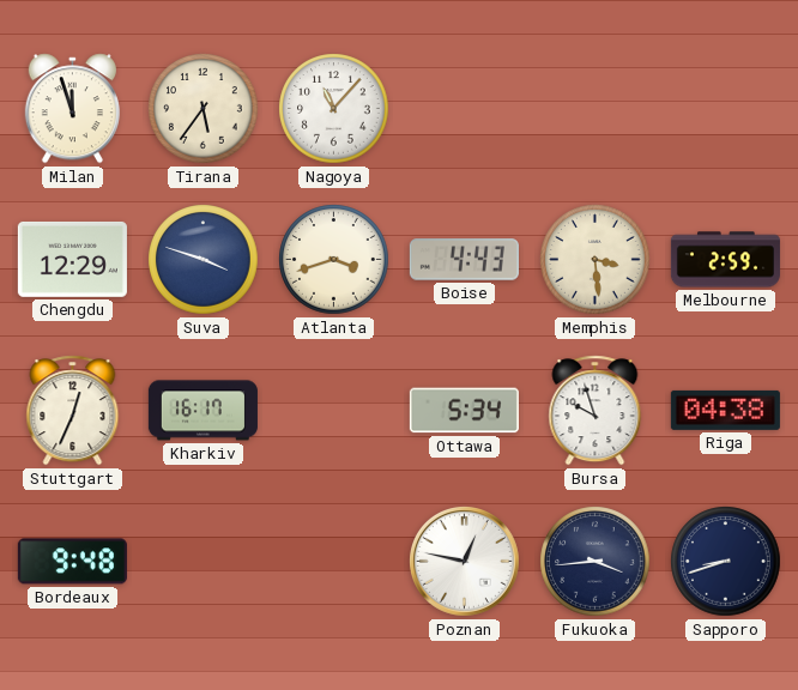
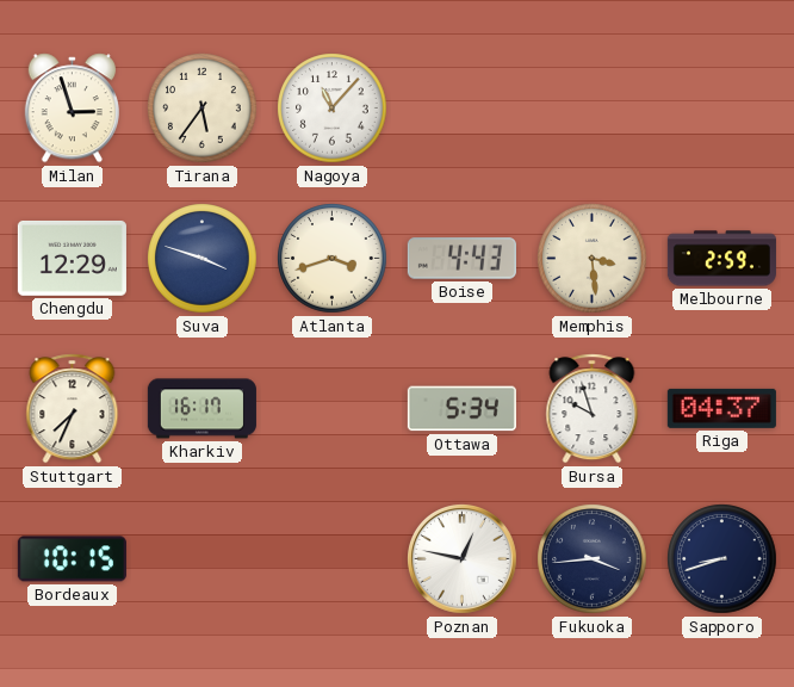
Milan: 11:57 -> 2:57
Stuttgart: 12:34 -> 7:34
Riga: 04:38 -> 04:37
Bordeaux: 9:48 -> 10:15
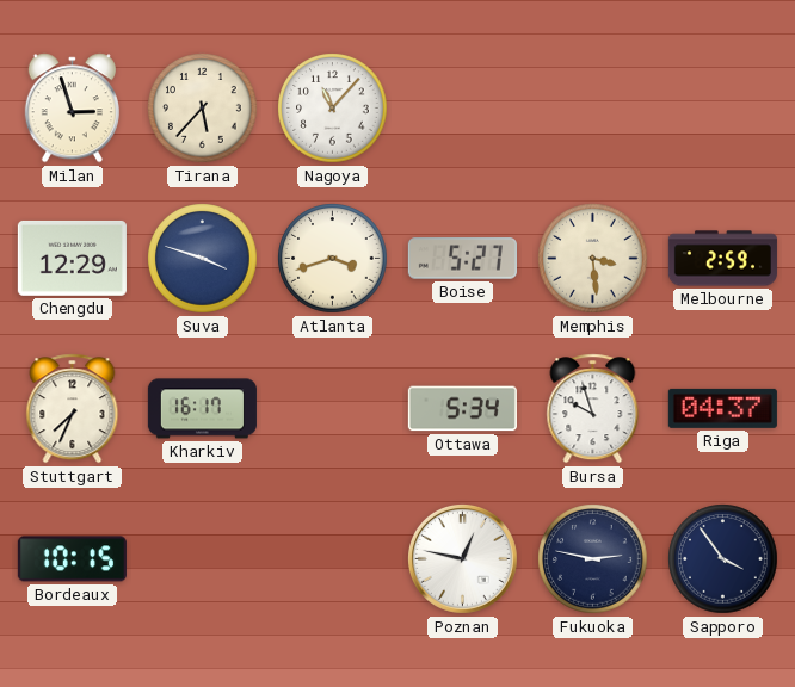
Tirana: 5:36 -> 5:37
Boise: 4:43 -> 5:27
Fukuoka: 3:44 -> 2:47
Sapporo: 8:42 -> 3:54
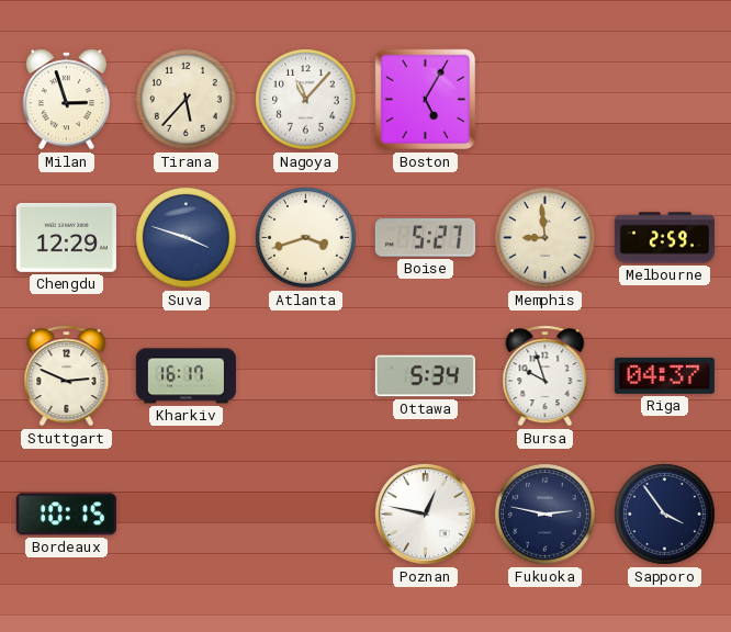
Boston: none -> 5:05
Memphis: 3:29 -> 8:59
Stuttgart: 7:34 -> 2:49
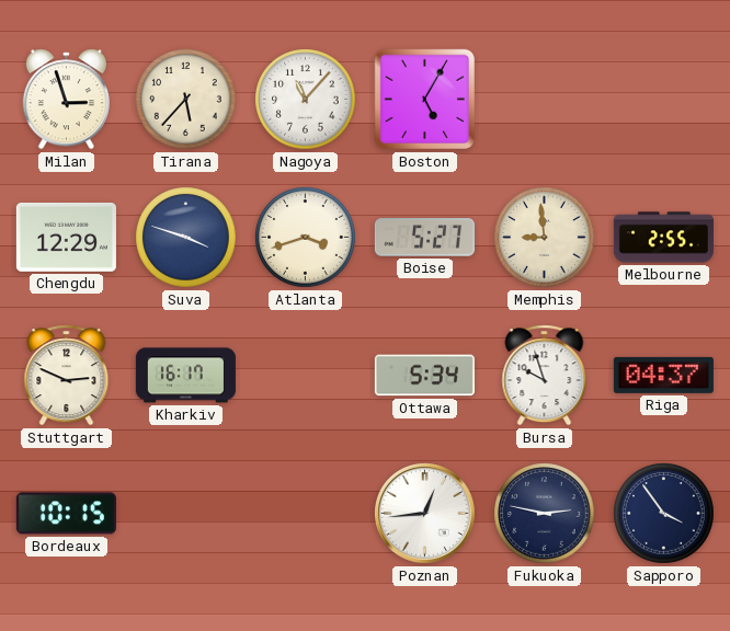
Melbourne: 2:59 -> 2:55
Poznan: 12:47 -> 12:44
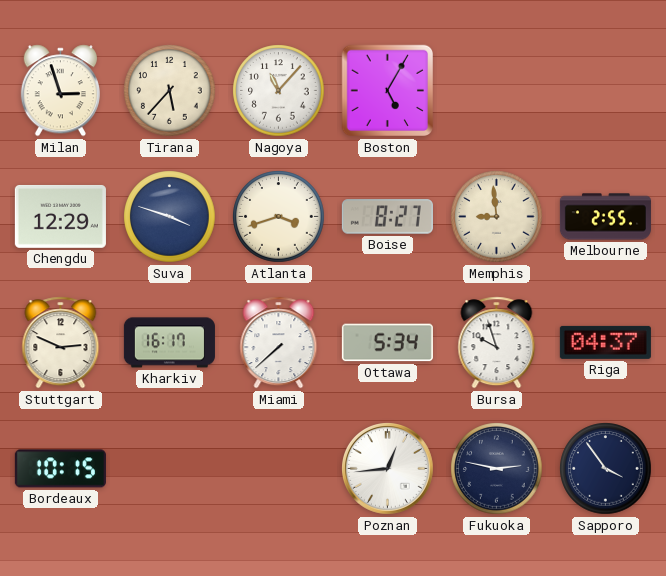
Boise: 5:27 -> 8:27
Miami: none -> 7:38
